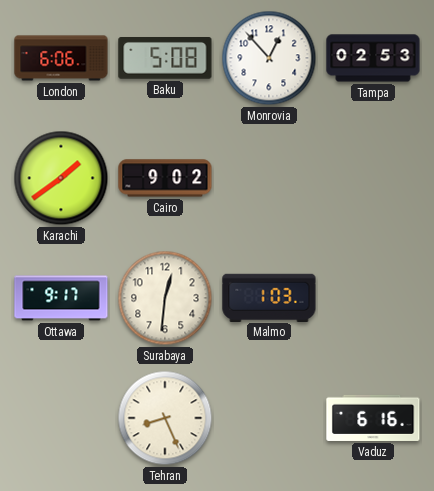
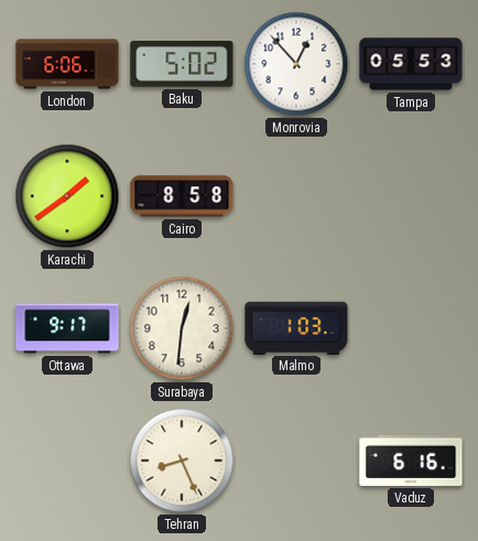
Baku: 5:08 -> 5:02
Tampa: 02:53 -> 05:53
Cairo: 9:02 -> 8:58
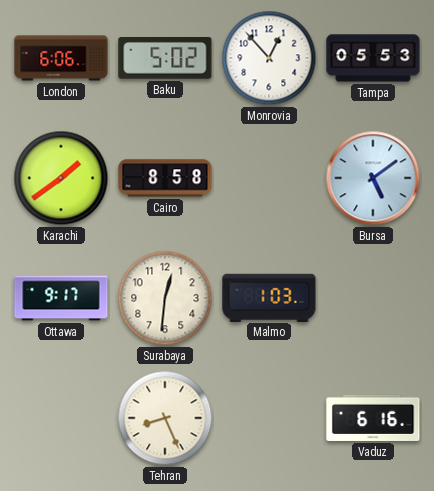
Bursa: none -> 5:09
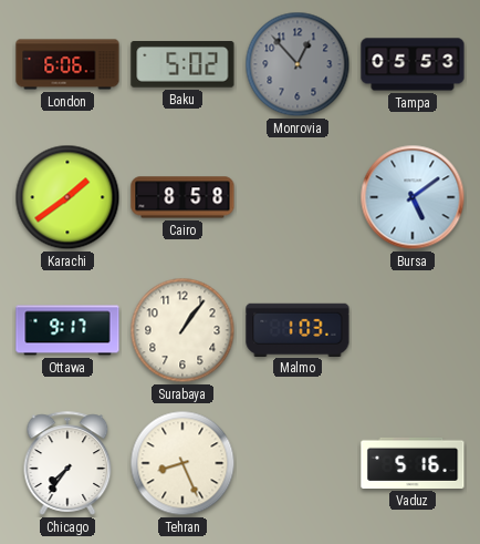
Monrovia dial: white -> grey
Surabaya: 12:31 -> 1:06
Chicago: none -> 7:36
Vaduz: 6:16 -> 5:16
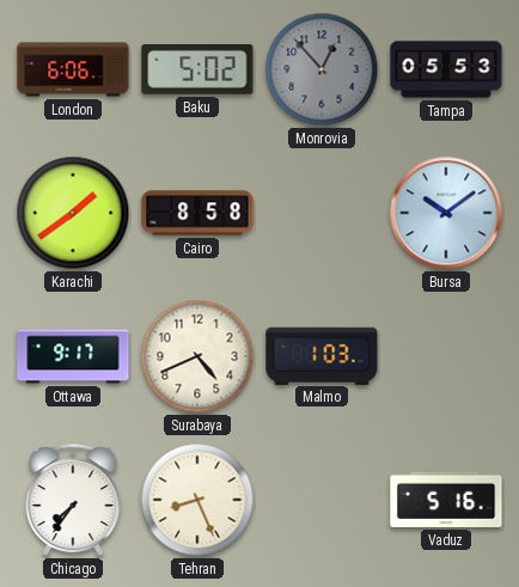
Bursa: 5:09 -> 10:09
Surabaya: 1:06 -> 4:41
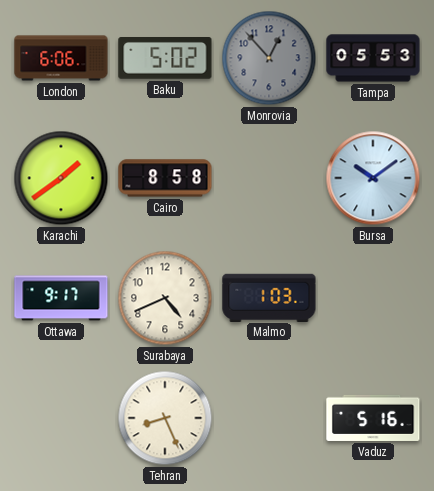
Chicago: 7:36 -> none
